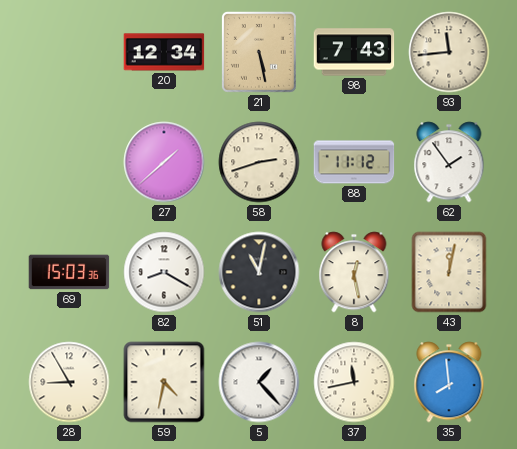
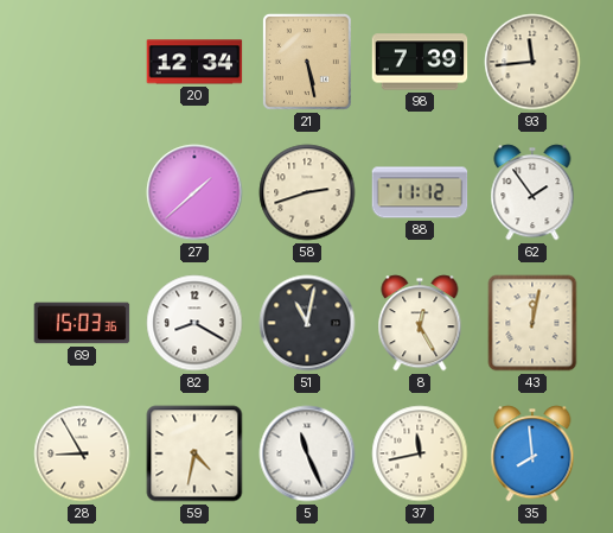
98: 7:43 -> 7:39
8: 12:28 -> 12:25
5: 1:23 -> 11:26
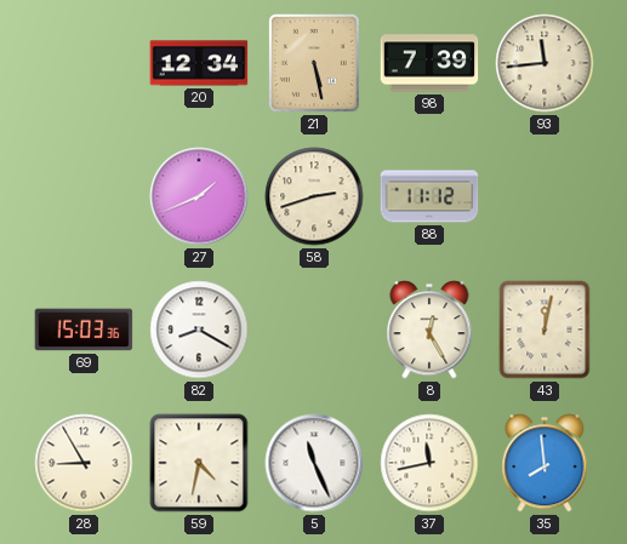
27: 1:38 -> 1:41
62: 1:54 -> none
51: 11:02 -> none
